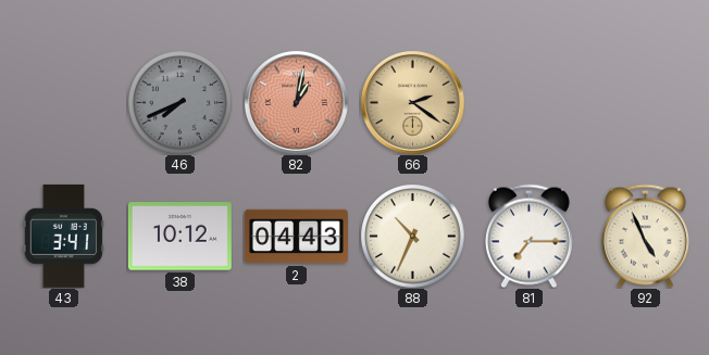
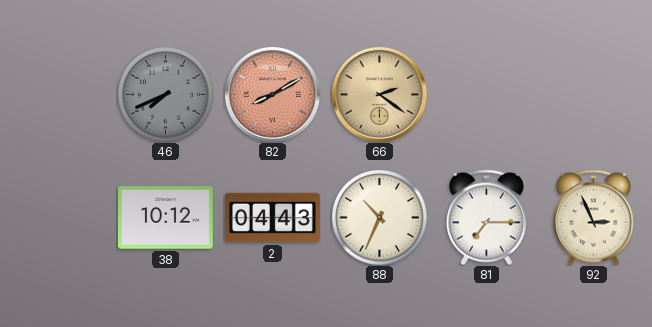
82: 1:02 -> 8:10
43: 3:41 -> none
92: 4:56 -> 2:56
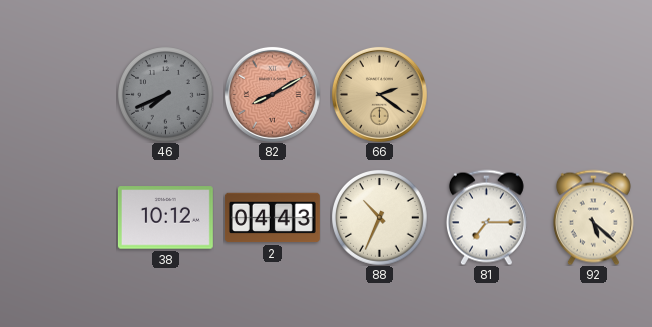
92: 2:56 -> 5:22
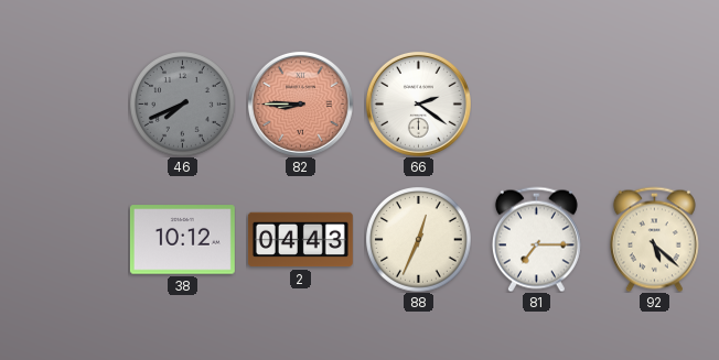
82: 8:10 -> 8:45
66 dial: champagne -> white
88: 10:34 -> 12:34
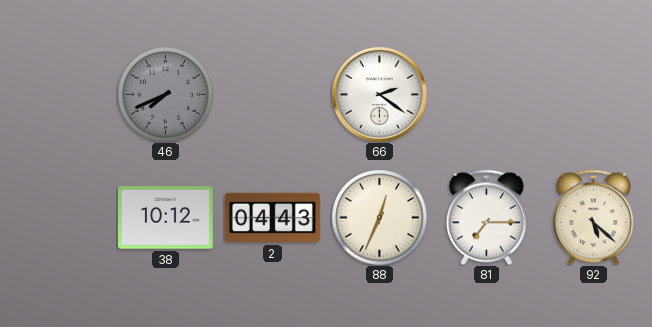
82: 8:45 -> none
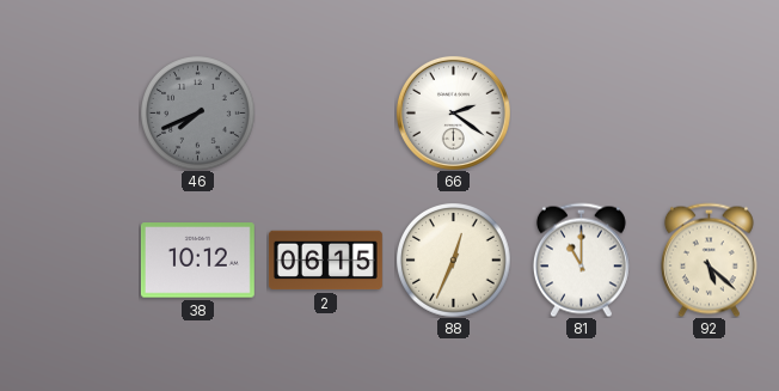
2: 04:43 -> 06:15
81: 7:15 -> 11:00
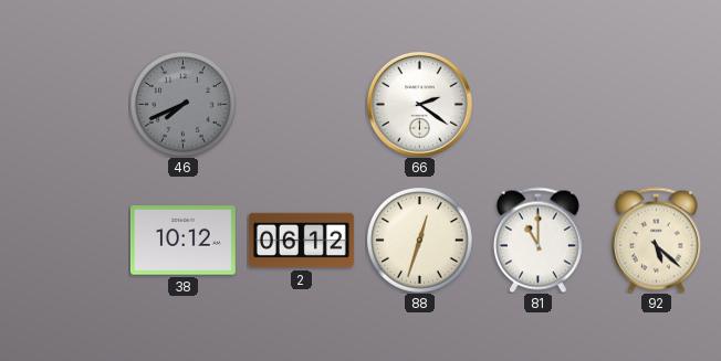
2: 06:15 -> 06:12
88: 12:34 -> 12:33
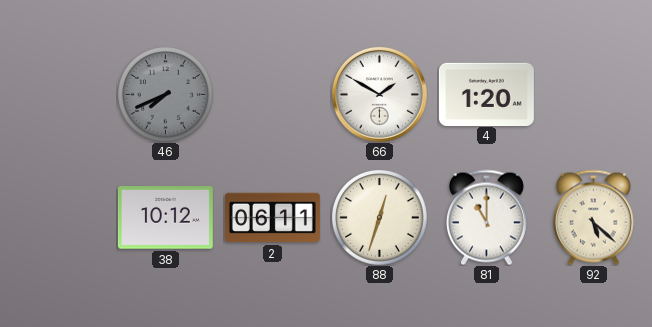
66: 2:21 -> 1:50
4: none -> 1:20
2: 06:12 -> 06:11
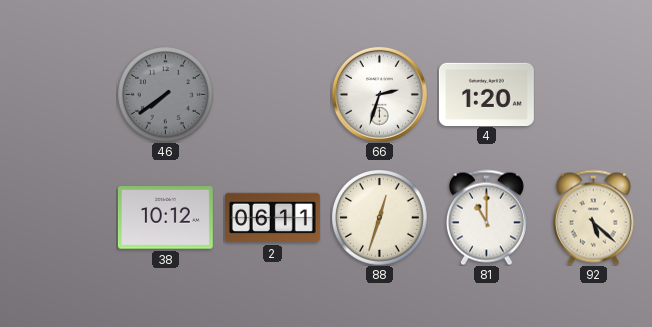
46: 7:41 -> 7:39
66: 1:50 -> 2:33
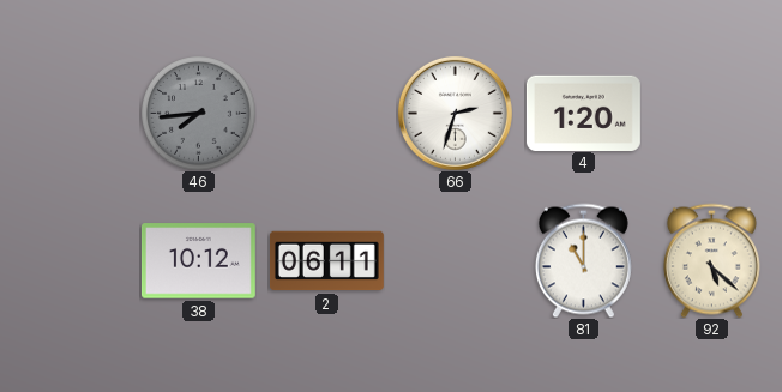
46: 7:39 -> 7:44
88: 12:33 -> none
